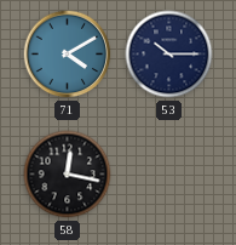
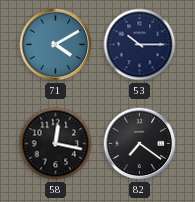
82: none -> 7:21
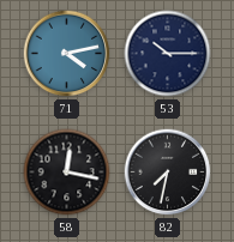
71: 4:10 -> 4:13
82: 7:21 -> 7:32
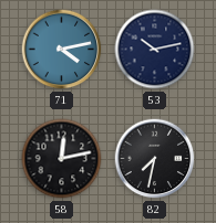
53: 10:15 -> 10:13
58: 12:17 -> 12:13
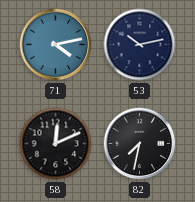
58: 12:13 -> 12:11
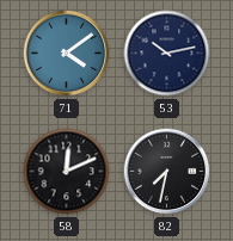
71: 4:13 -> 4:09
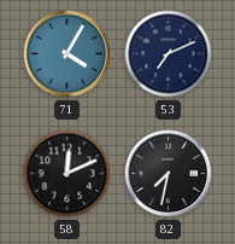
71: 4:09 -> 4:05
53: 10:13 -> 7:11
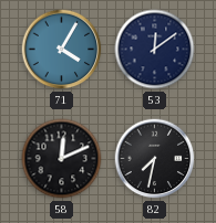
53: 7:11 -> 12:09
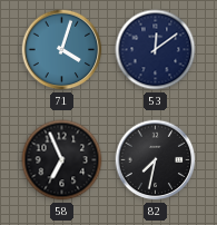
71: 4:05 -> 4:03
58: 12:11 -> 6:56
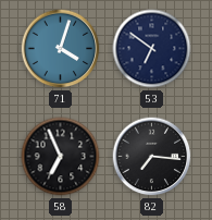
53: 12:09 -> 6:51
82: 7:32 -> 7:16
